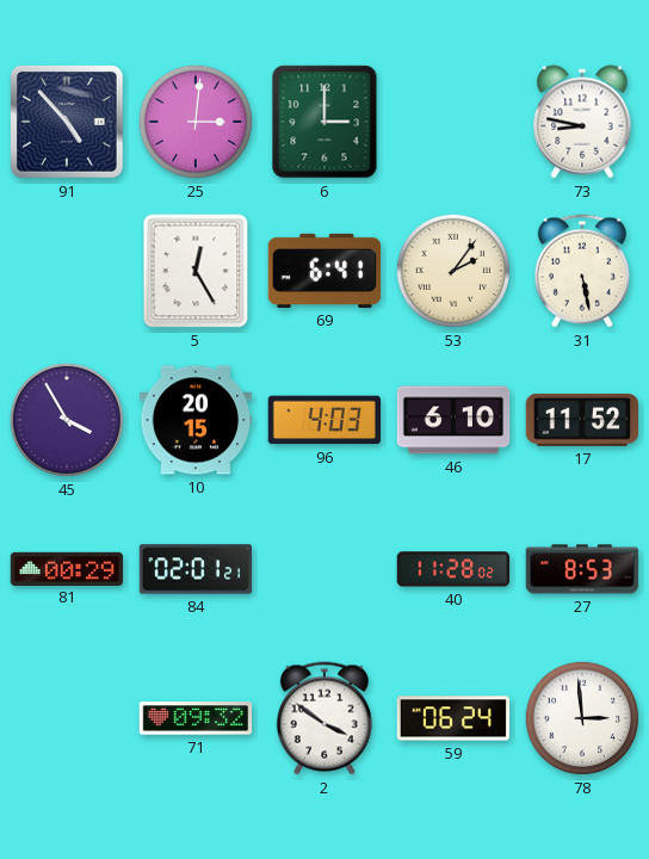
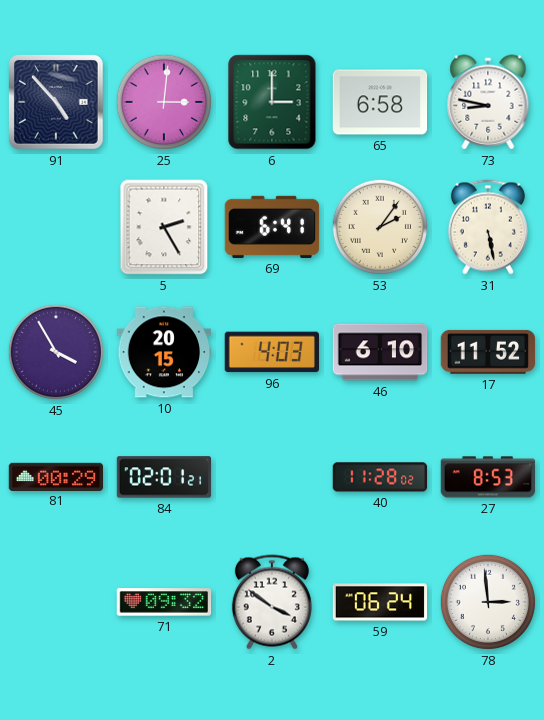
65: none -> 6:58
5: 12:25 -> 2:25
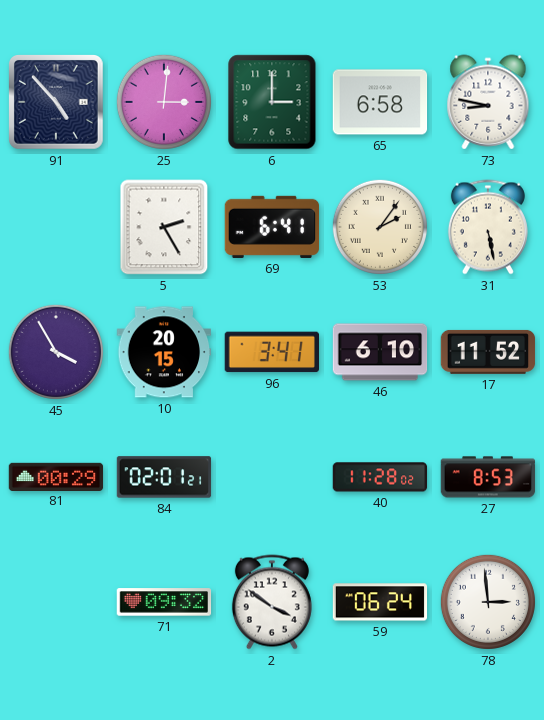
96: 4:03 -> 3:41
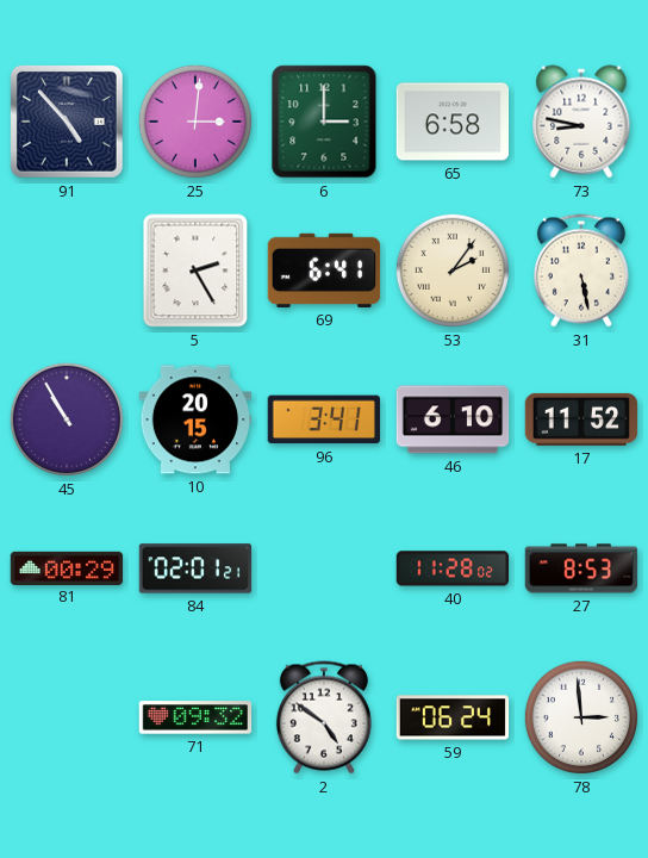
45: 3:55 -> 10:55
2: 3:51 -> 4:51
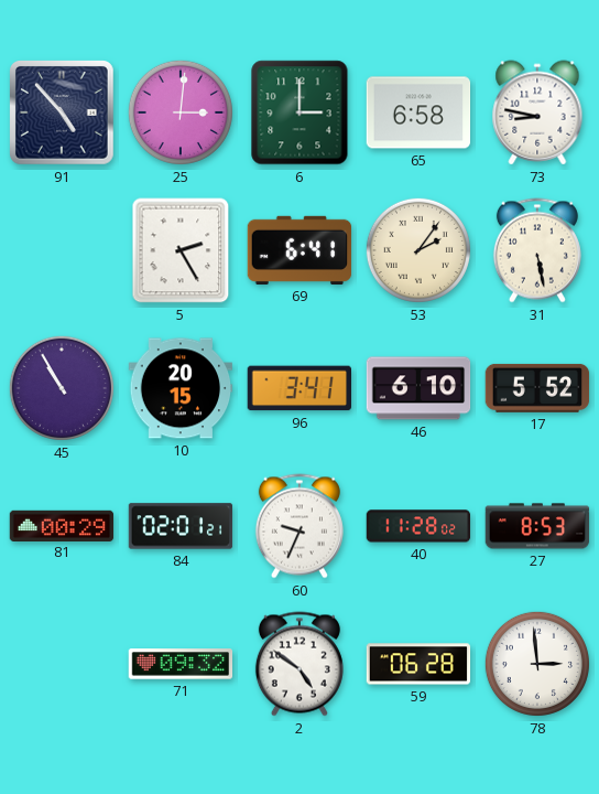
17: 11:52 -> 5:52
60: none -> 9:34
59: 06:24 -> 06:28
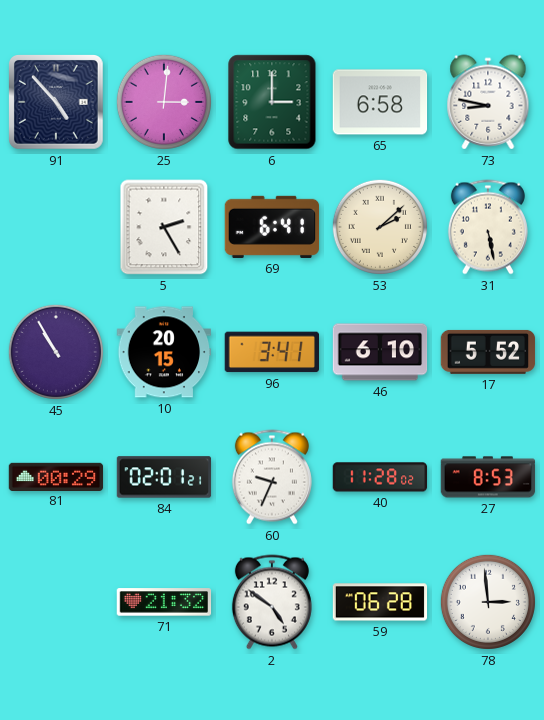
53: 2:06 -> 2:08
71: 09:32 -> 21:32
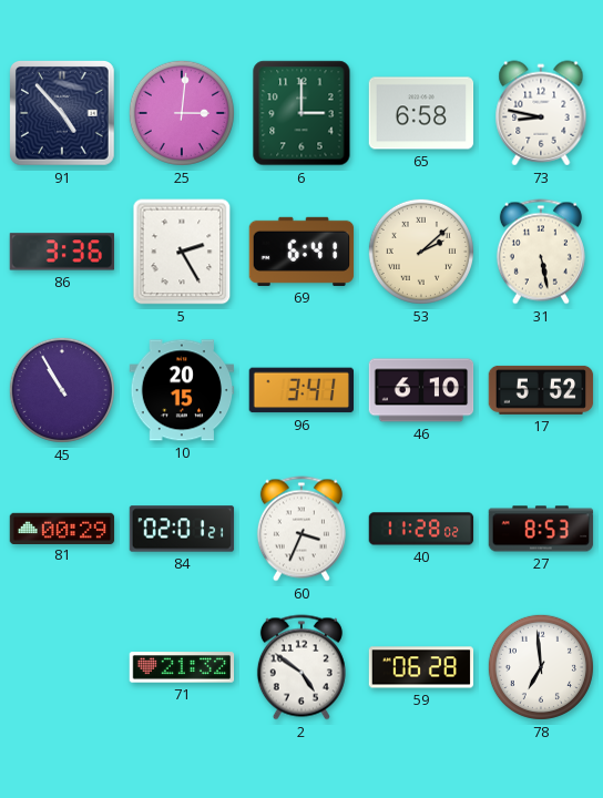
86: none -> 3:36
60: 9:34 -> 3:34
78: 2:59 -> 6:59
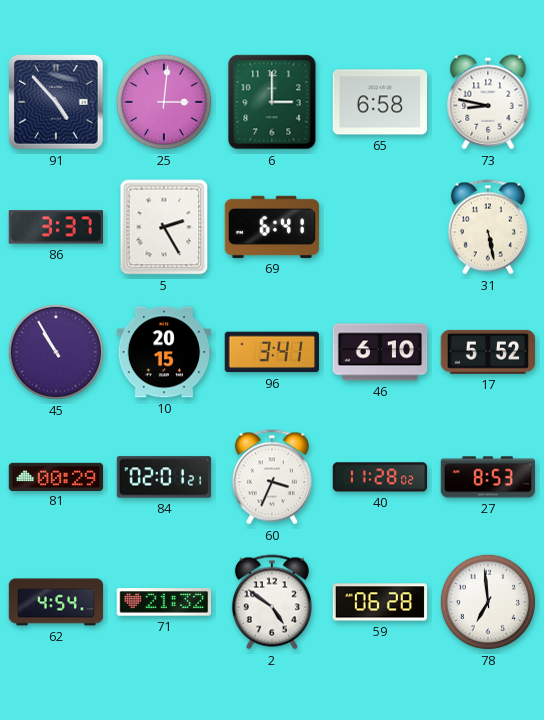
86: 3:36 -> 3:37
53: 2:08 -> none
62: none -> 4:54
